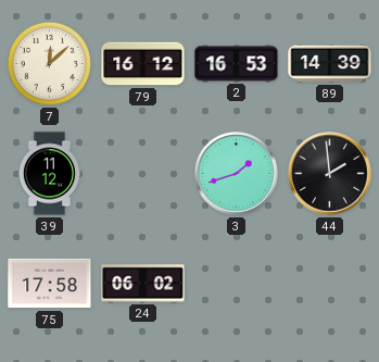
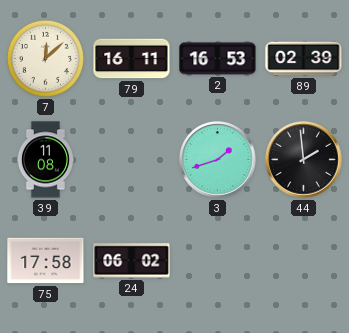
79: 16:12 -> 16:11
89: 14:39 -> 02:39
39: 11:12 -> 11:08
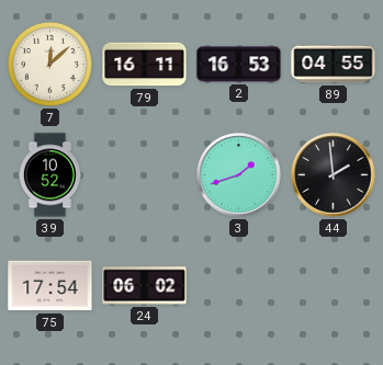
89: 02:39 -> 04:55
39: 11:08 -> 10:52
75: 17:58 -> 17:54
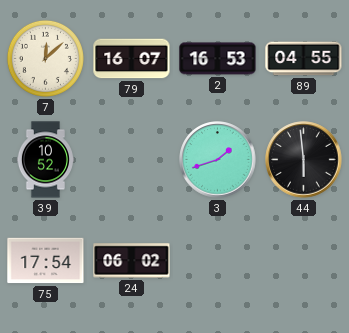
79: 16:11 -> 16:07
44: 1:59 -> 5:59
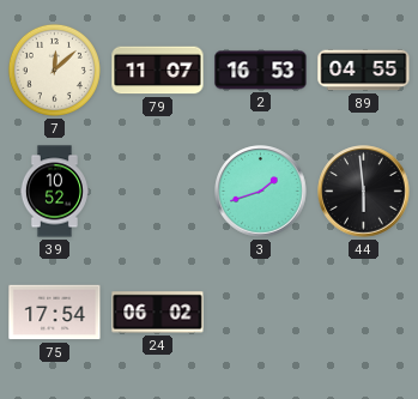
79: 16:07 -> 11:07
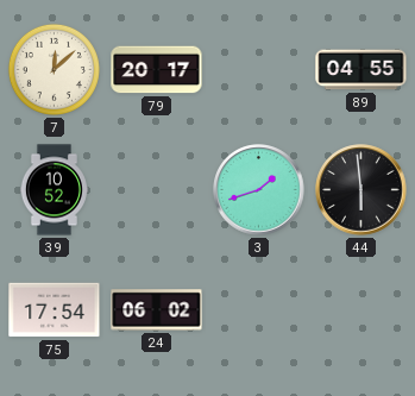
79: 11:07 -> 20:17
2: 16:53 -> none
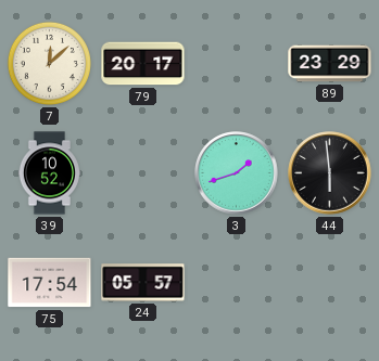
89: 04:55 -> 23:29
24: 06:02 -> 05:57
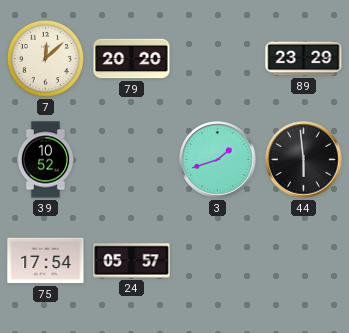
79: 20:17 -> 20:20
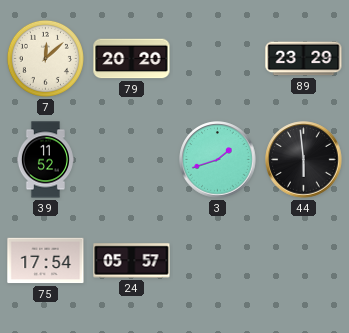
39: 10:52 -> 11:52
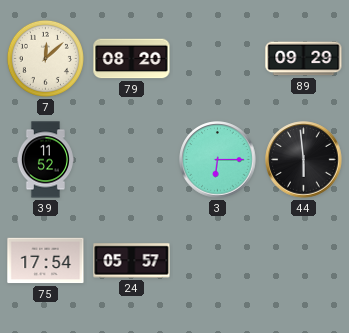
79: 20:20 -> 08:20
89: 23:29 -> 09:29
3: 1:42 -> 6:15
